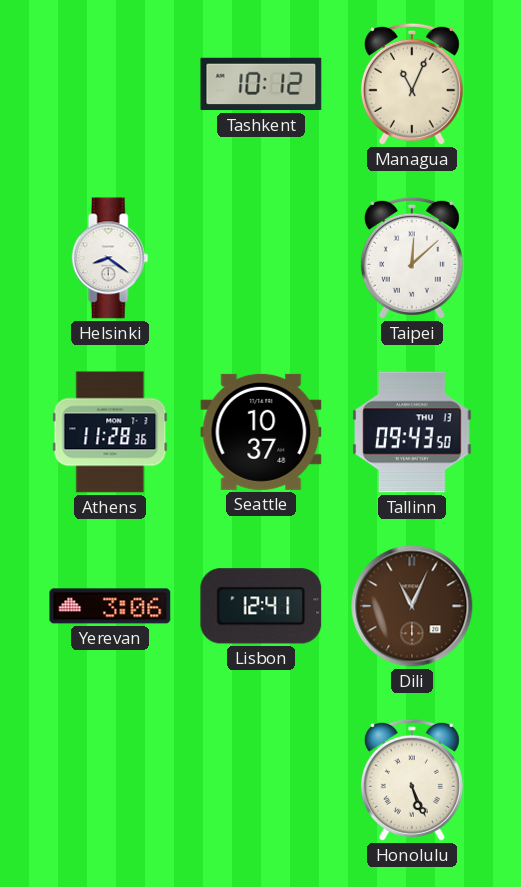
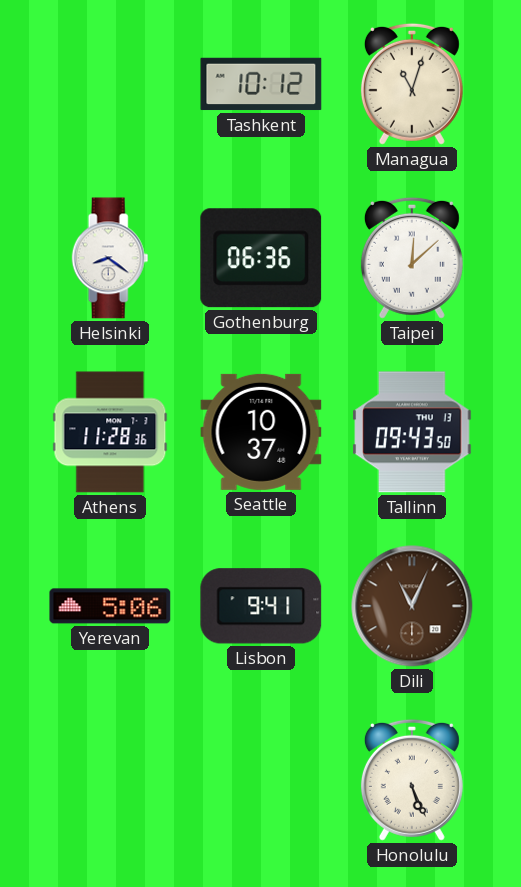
Managua: 11:04 -> 11:03
Gothenburg: none -> 06:36
Yerevan: 3:06 -> 5:06
Lisbon: 12:41 -> 9:41
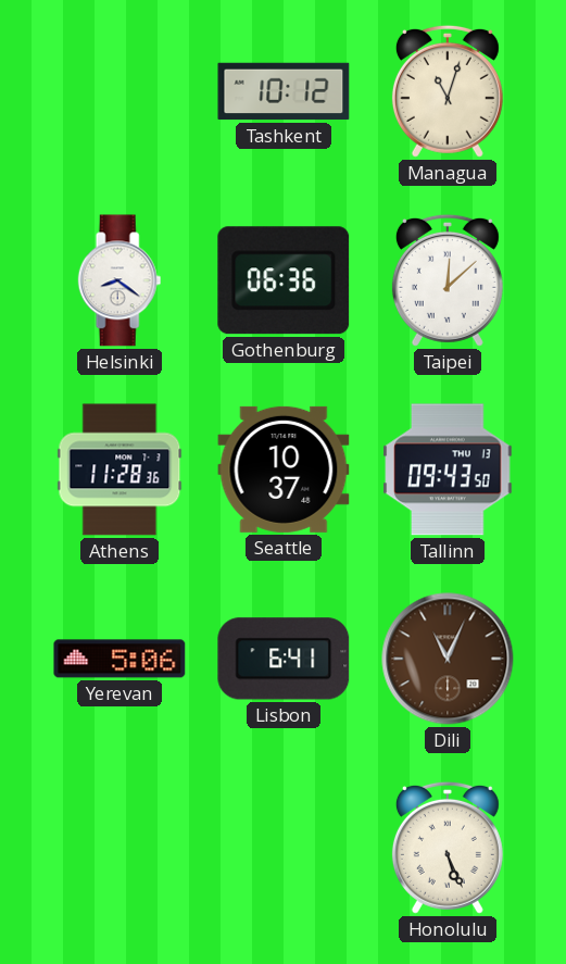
Lisbon: 9:41 -> 6:41
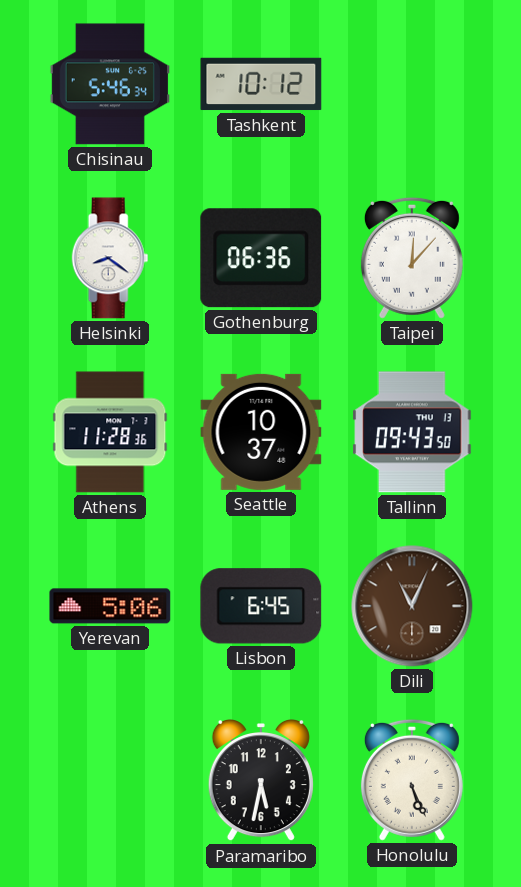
Chisinau: none -> 5:46
Managua: 11:03 -> none
Taipei: 12:08 -> 12:07
Lisbon: 6:41 -> 6:45
Paramaribo: none -> 5:32
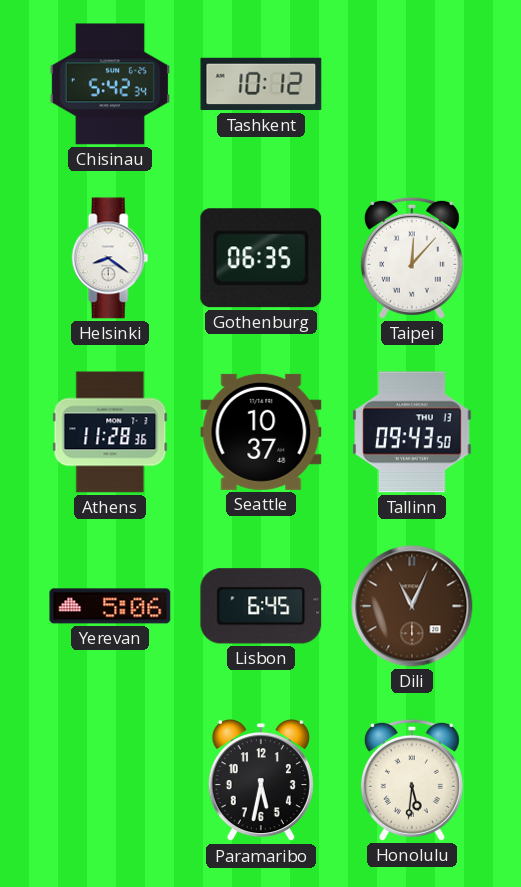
Chisinau: 5:46 -> 5:42
Gothenburg: 06:36 -> 06:35
Honolulu: 5:26 -> 5:31
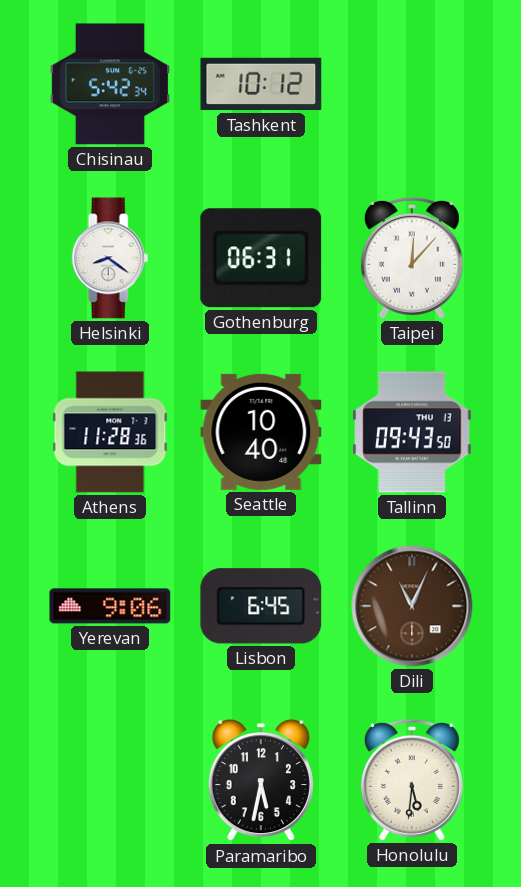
Gothenburg: 06:35 -> 06:31
Seattle: 10:37 -> 10:40
Yerevan: 5:06 -> 9:06
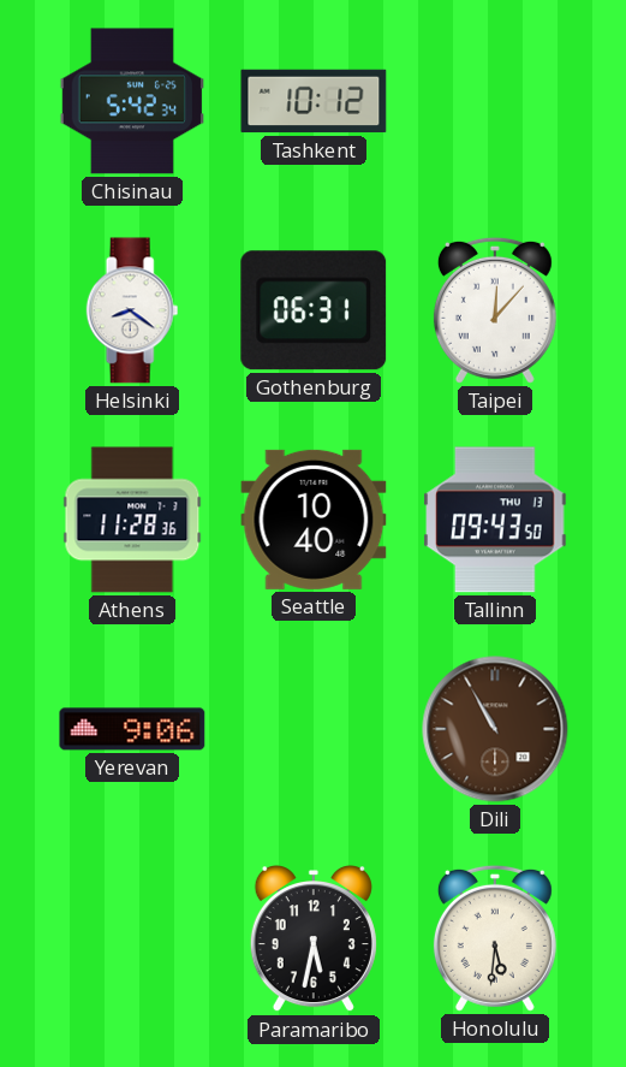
Lisbon: 6:45 -> none
Dili: 11:04 -> 10:55
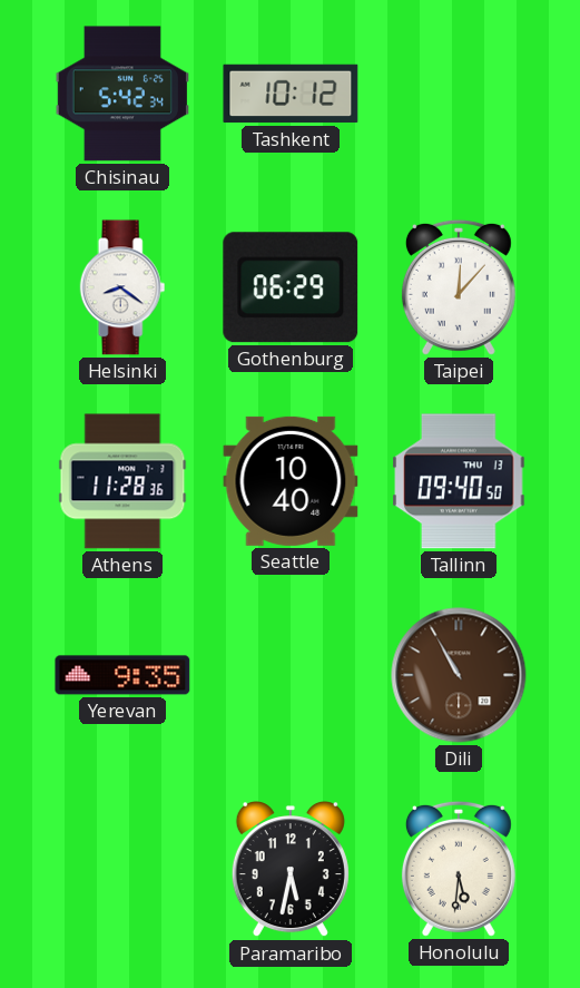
Gothenburg: 06:31 -> 06:29
Tallinn: 09:43 -> 09:40
Yerevan: 9:06 -> 9:35
